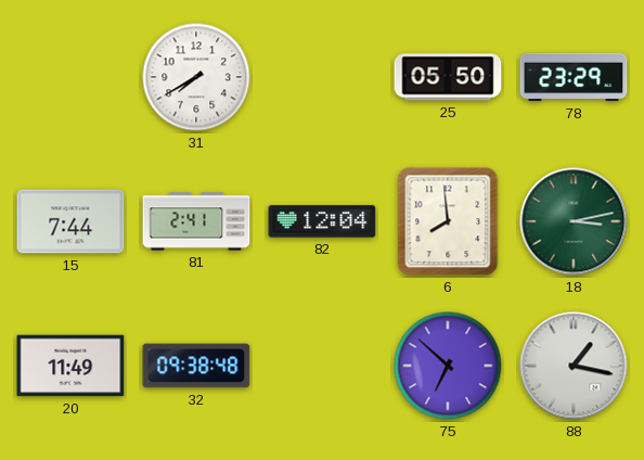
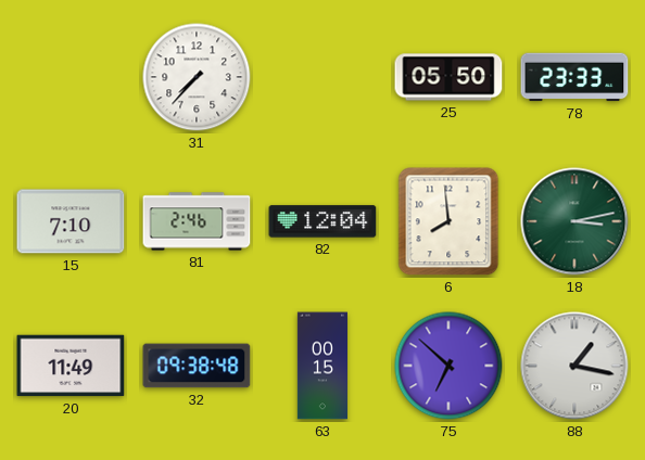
31: 7:40 -> 7:37
78: 23:29 -> 23:33
15: 7:44 -> 7:10
81: 2:41 -> 2:46
63: none -> 00:15
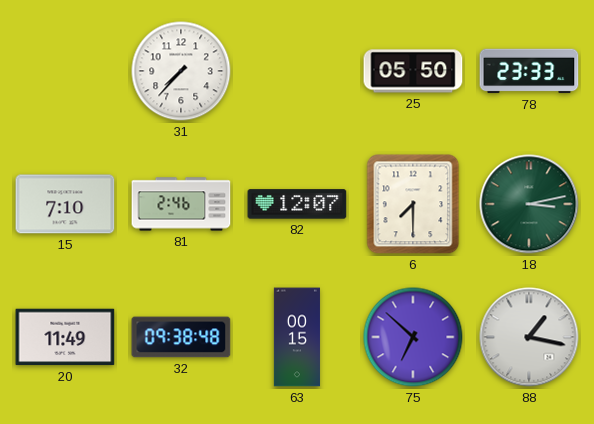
82: 12:04 -> 12:07
6: 7:59 -> 7:30
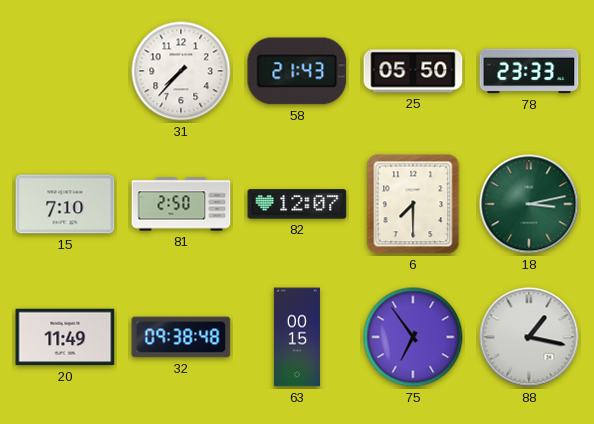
58: none -> 21:43
81: 2:46 -> 2:50
75: 6:52 -> 6:54
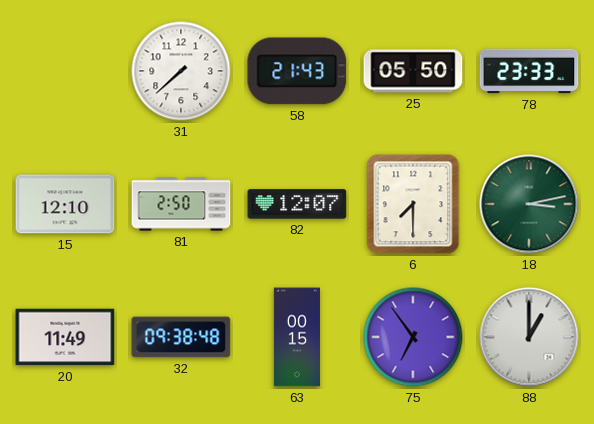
31: 7:37 -> 7:38
15: 7:10 -> 12:10
88: 1:17 -> 1:00
